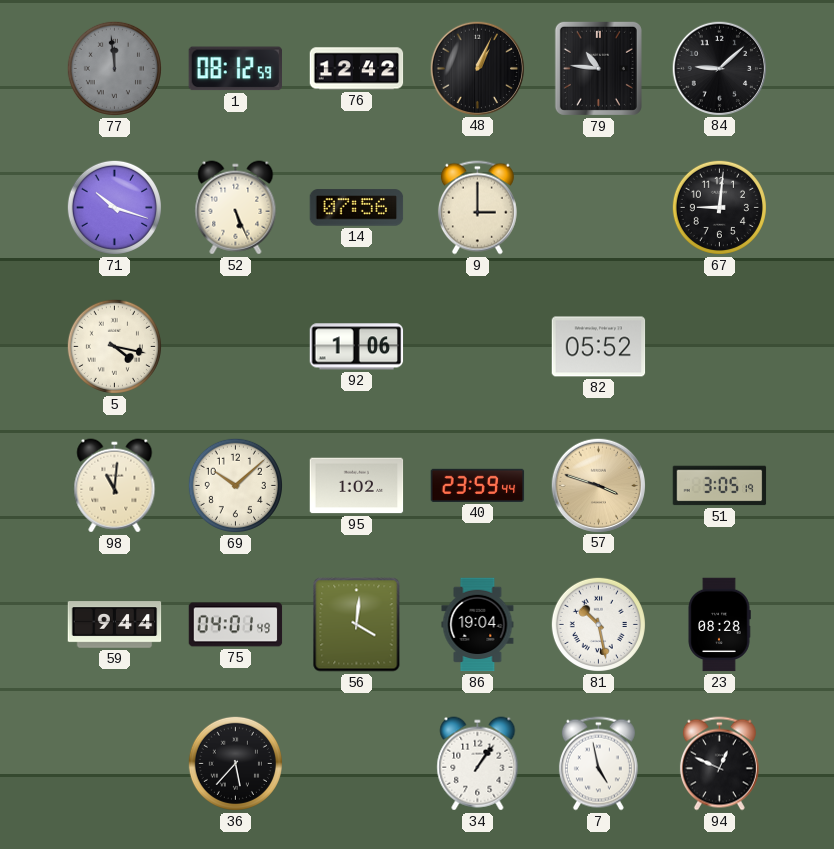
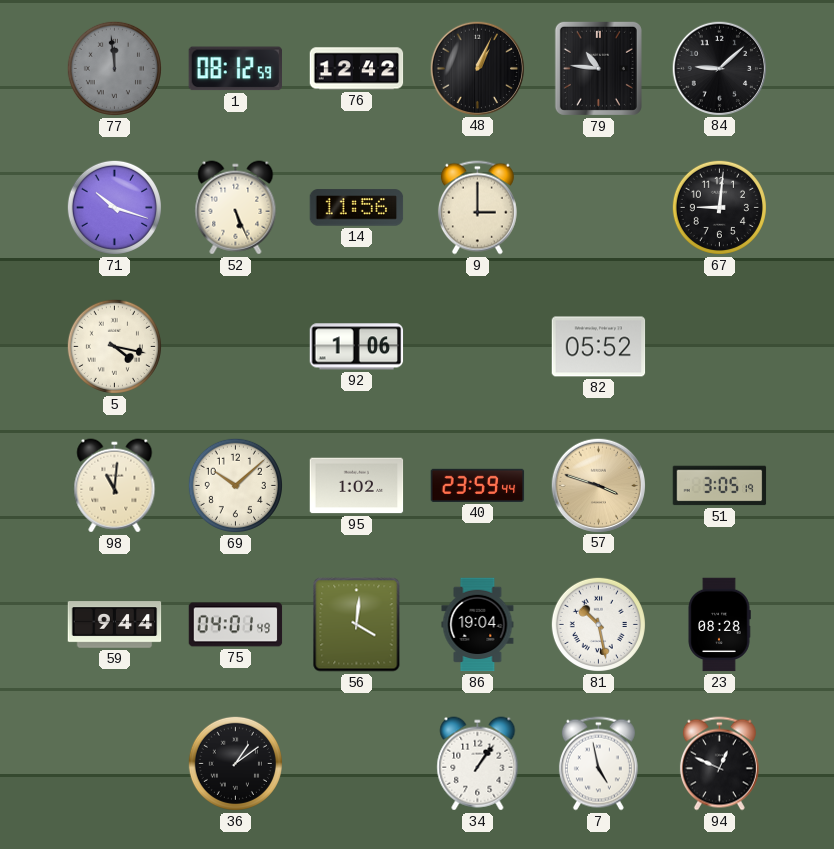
14: 07:56 -> 11:56
36: 5:37 -> 1:09
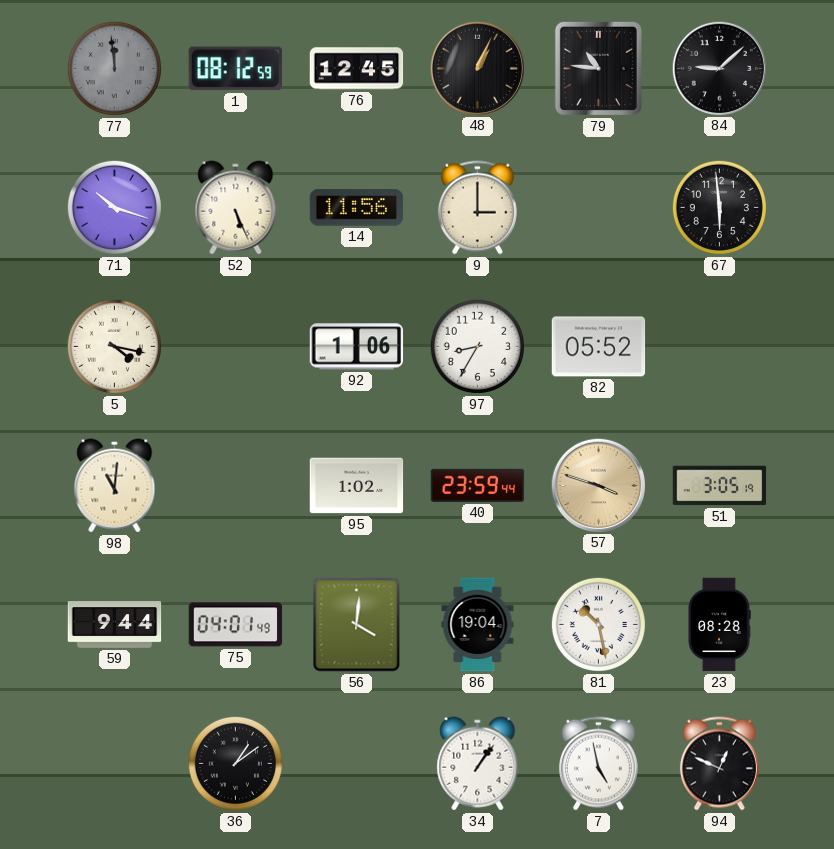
76: 12:42 -> 12:45
67: 9:01 -> 5:59
97: none -> 8:35
69: 10:08 -> none
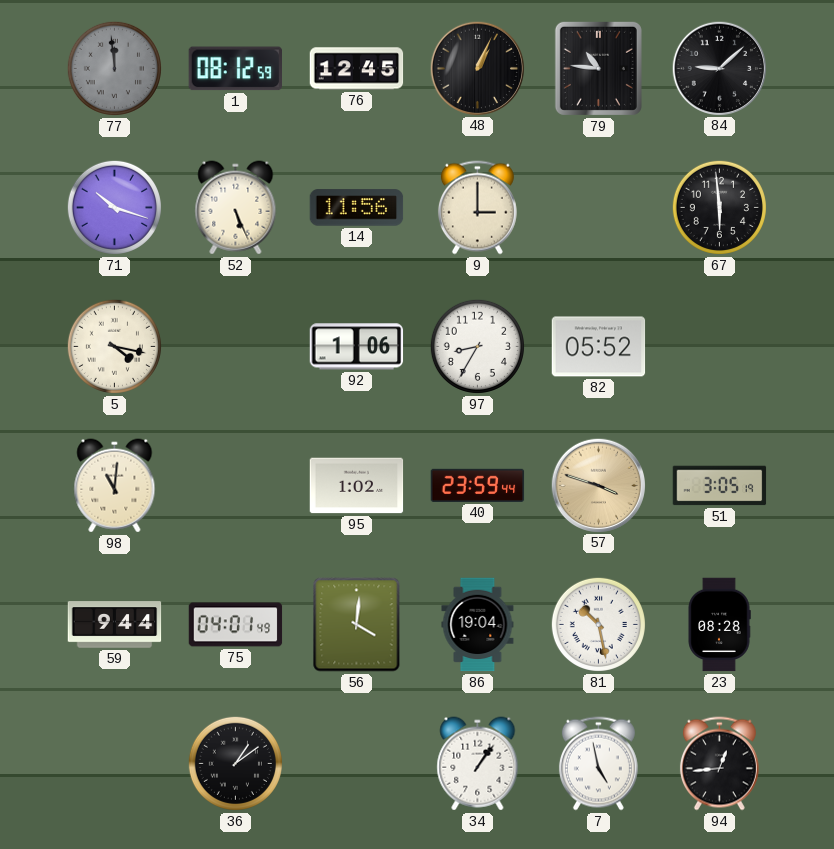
94: 12:49 -> 12:44
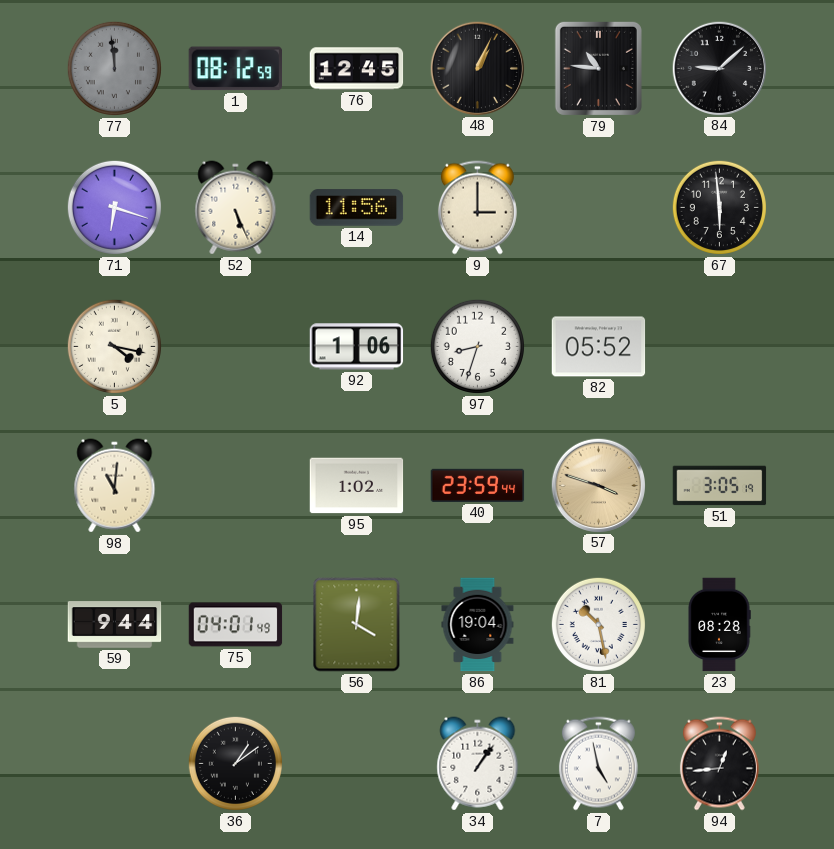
71: 10:18 -> 6:18
97: 8:35 -> 8:33
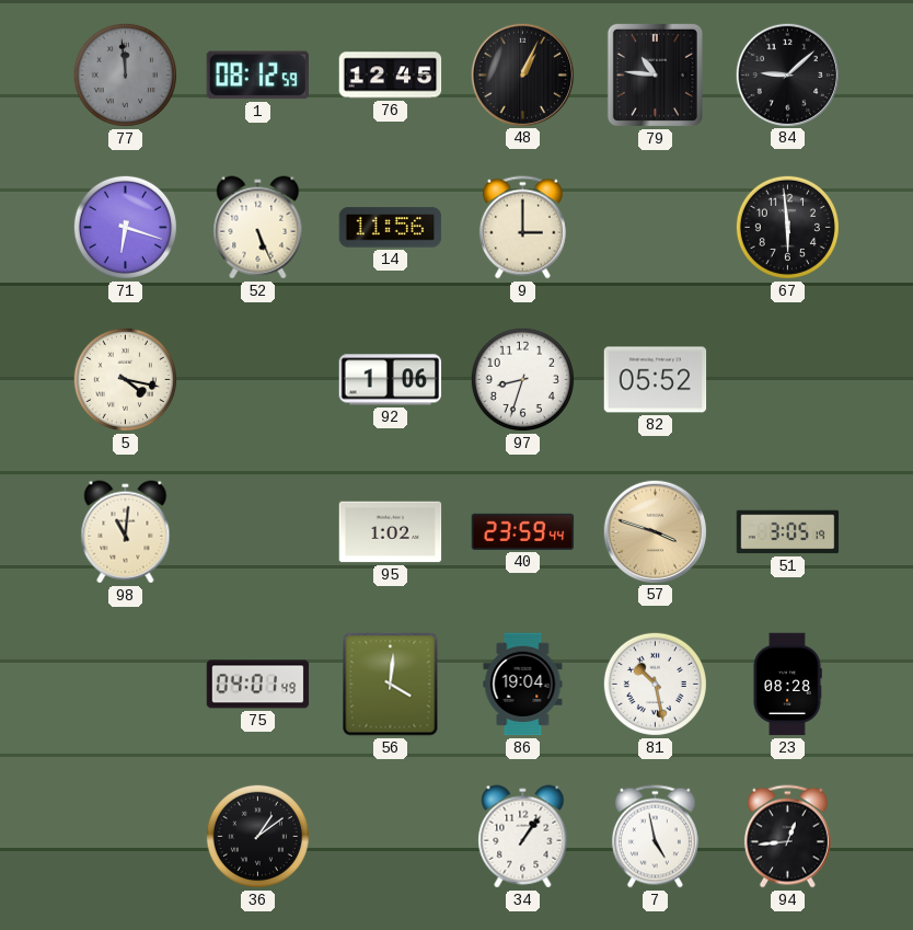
59: 9:44 -> none
